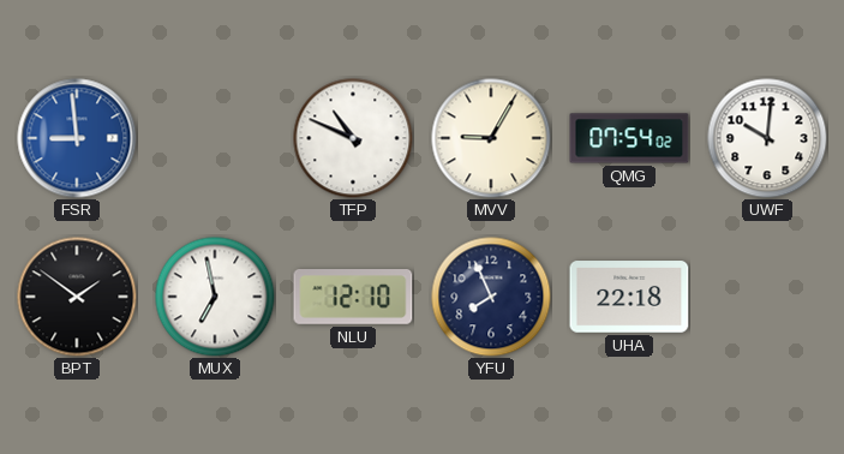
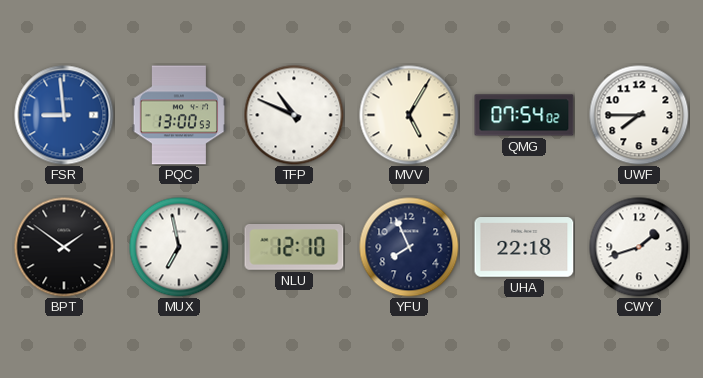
PQC: none -> 13:00
MVV: 9:05 -> 5:05
UWF: 10:01 -> 7:45
CWY: none -> 1:42
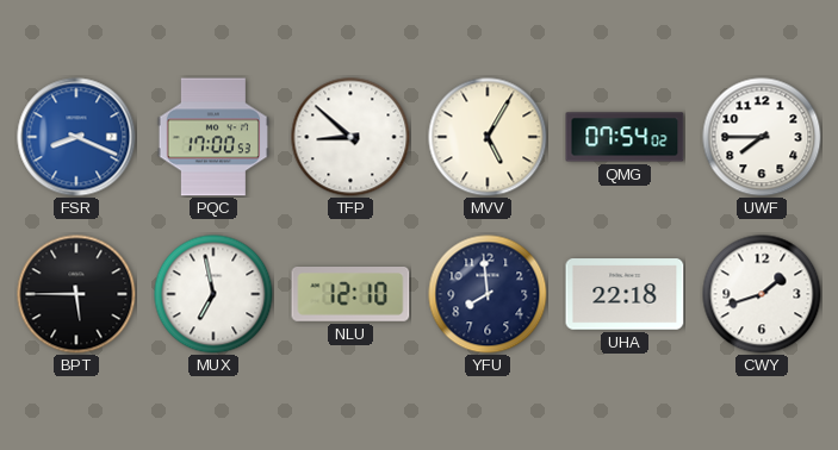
FSR: 8:59 -> 8:19
PQC: 13:00 -> 17:00
TFP: 10:49 -> 8:52
BPT: 1:51 -> 5:45
YFU: 7:56 -> 7:59
